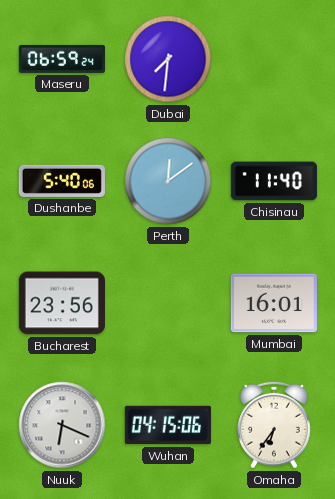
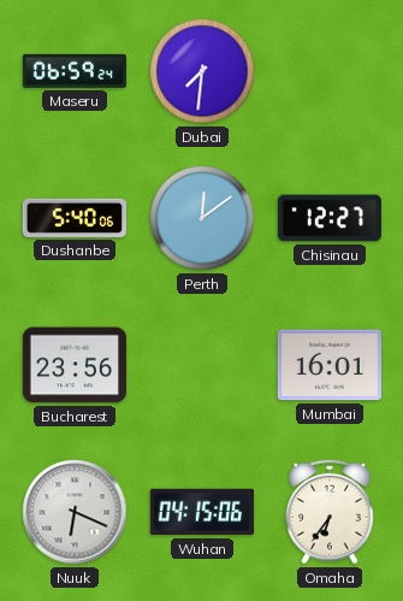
Chisinau: 11:40 -> 12:27
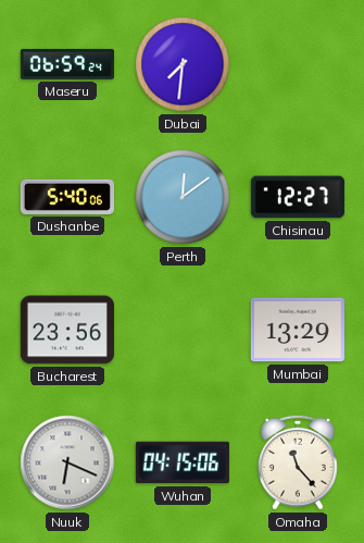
Mumbai: 16:01 -> 13:29
Omaha: 6:36 -> 11:23
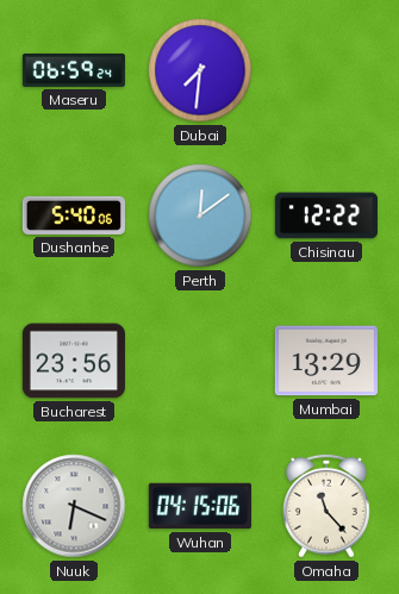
Chisinau: 12:27 -> 12:22
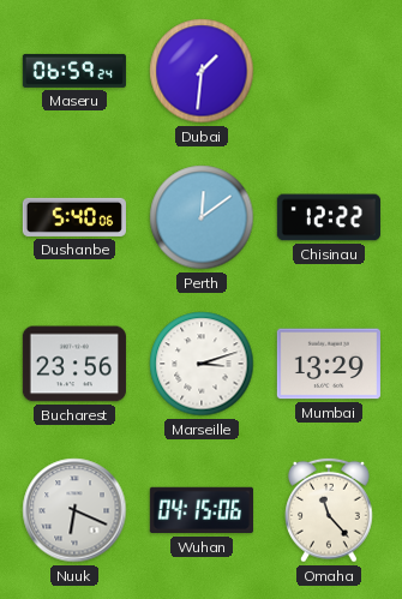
Dubai: 7:31 -> 1:31
Marseille: none -> 3:12
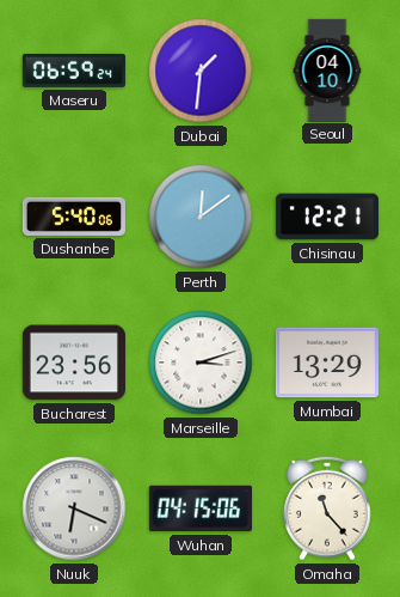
Seoul: none -> 04:10
Chisinau: 12:22 -> 12:21
